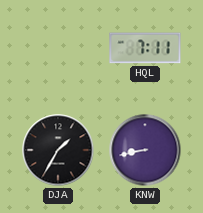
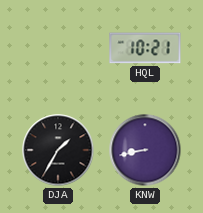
HQL: 7:11 -> 10:21
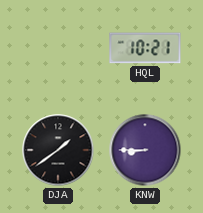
DJA: 1:35 -> 1:39
KNW: 8:43 -> 8:45
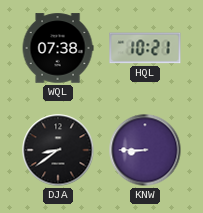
WQL: none -> 07:38
DJA: 1:39 -> 8:39
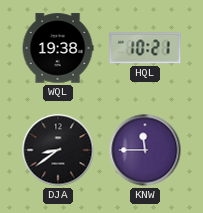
WQL: 07:38 -> 19:38
KNW: 8:45 -> 11:45
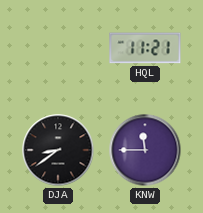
WQL: 19:38 -> none
HQL: 10:21 -> 11:21
